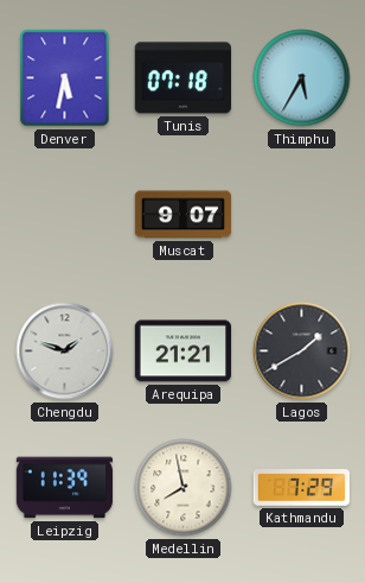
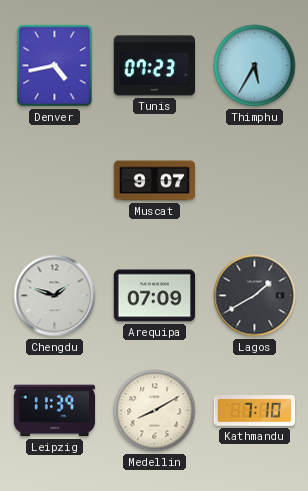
Denver: 5:32 -> 4:43
Tunis: 07:18 -> 07:23
Arequipa: 21:21 -> 07:09
Medellin: 7:58 -> 8:10
Kathmandu: 7:29 -> 7:10
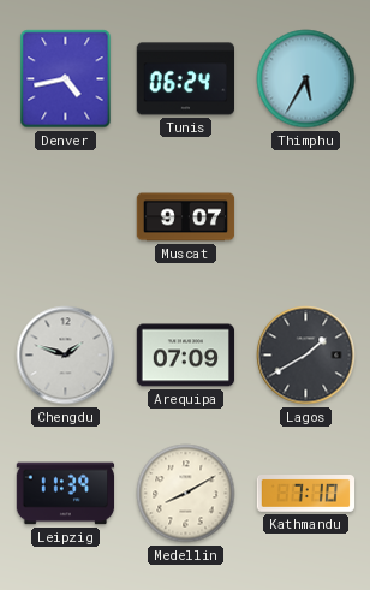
Tunis: 07:23 -> 06:24
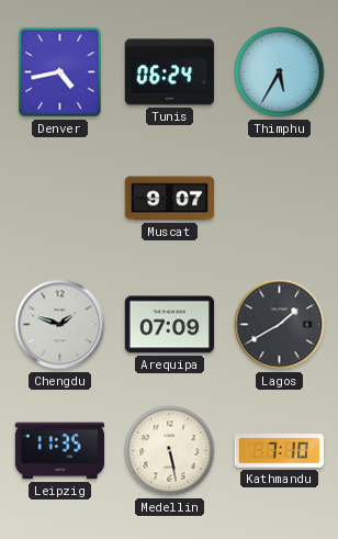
Leipzig: 11:39 -> 11:35
Medellin: 8:10 -> 5:28
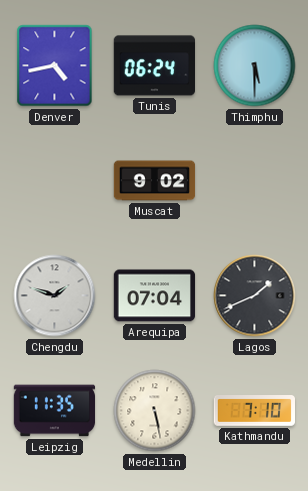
Thimphu: 5:35 -> 5:30
Muscat: 9:07 -> 9:02
Arequipa: 07:09 -> 07:04
Lagos: 1:40 -> 1:41
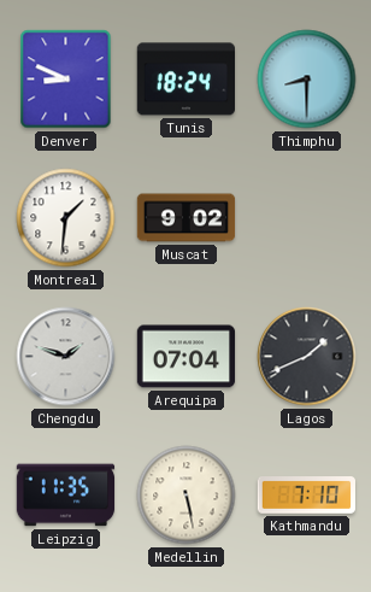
Denver: 4:43 -> 8:49
Tunis: 06:24 -> 18:24
Thimphu: 5:30 -> 8:30
Montreal: none -> 1:31
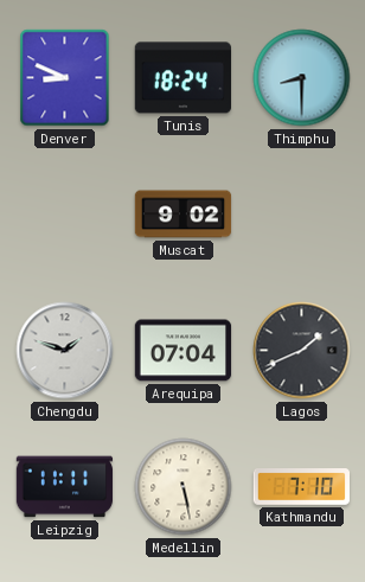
Montreal: 1:31 -> none
Leipzig: 11:35 -> 11:11
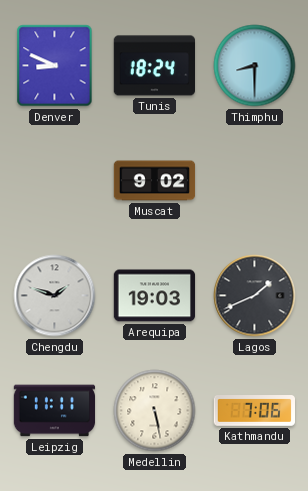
Arequipa: 07:04 -> 19:03
Kathmandu: 7:10 -> 7:06
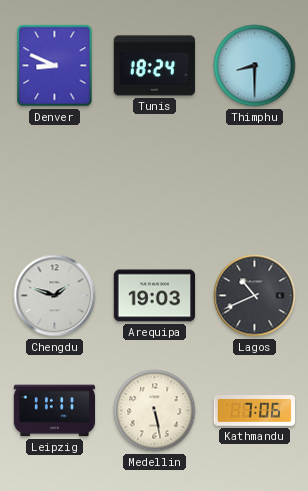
Muscat: 9:02 -> none
Lagos: 1:41 -> 10:41
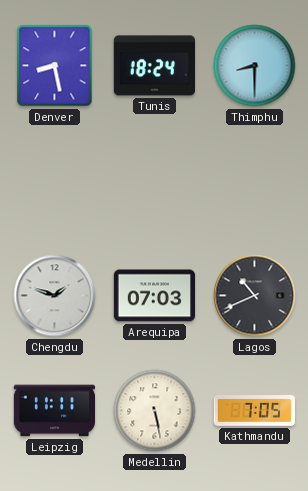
Denver: 8:49 -> 8:28
Arequipa: 19:03 -> 07:03
Kathmandu: 7:06 -> 7:05
